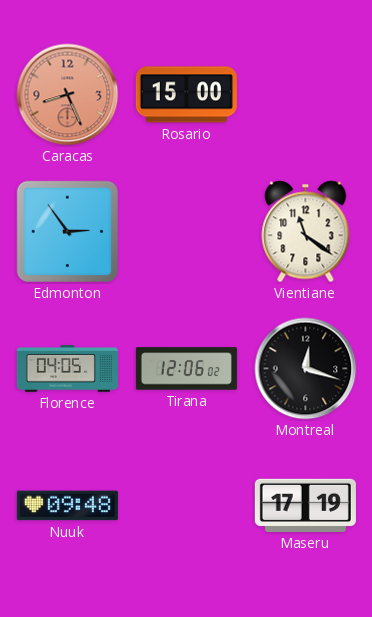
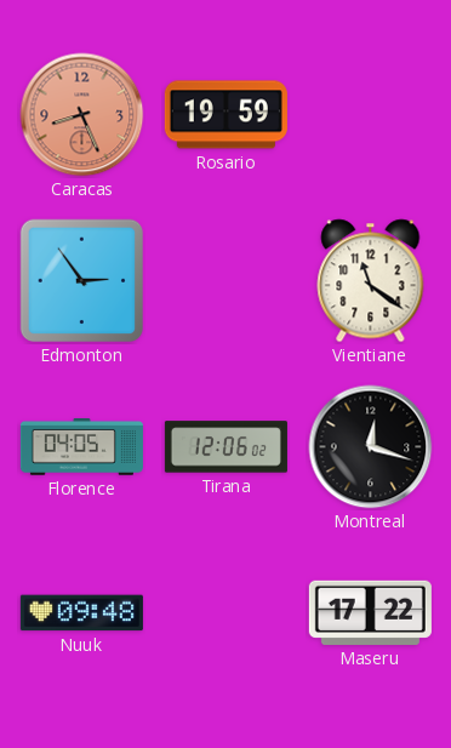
Rosario: 15:00 -> 19:59
Maseru: 17:19 -> 17:22
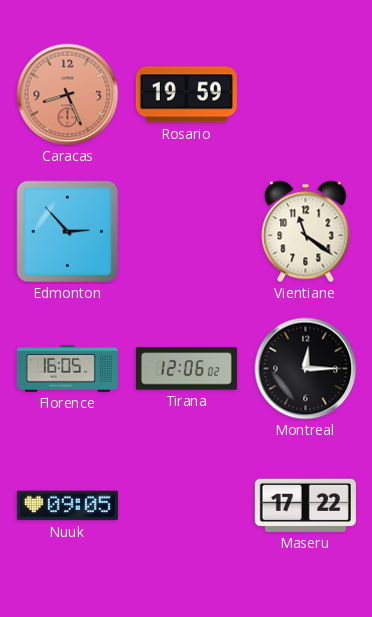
Edmonton: 2:54 -> 2:53
Florence: 04:05 -> 16:05
Montreal: 12:18 -> 12:15
Nuuk: 09:48 -> 09:05
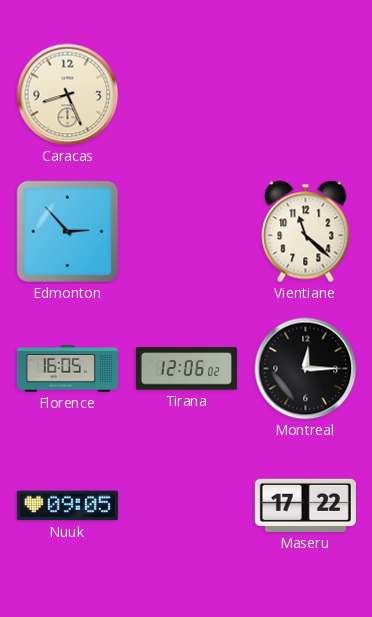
Caracas dial: salmon -> cream
Rosario: 19:59 -> none
Vientiane: 11:21 -> 11:22
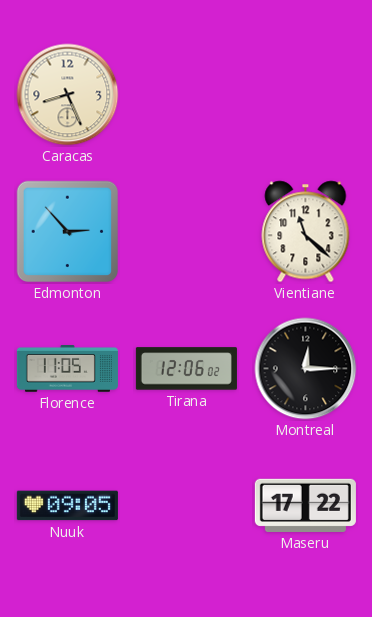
Florence: 16:05 -> 11:05
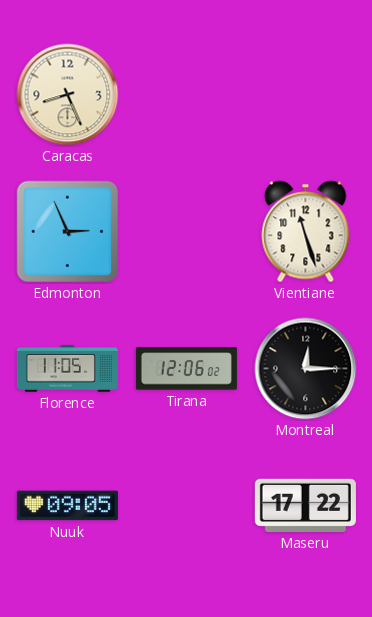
Edmonton: 2:53 -> 2:56
Vientiane: 11:22 -> 11:27
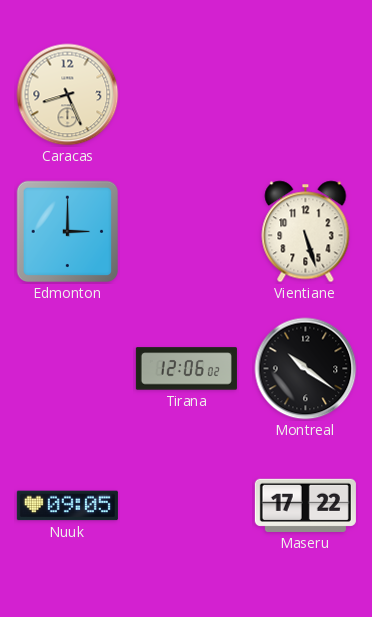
Edmonton: 2:56 -> 3:00
Vientiane: 11:27 -> 5:27
Florence: 11:05 -> none
Montreal: 12:15 -> 10:21
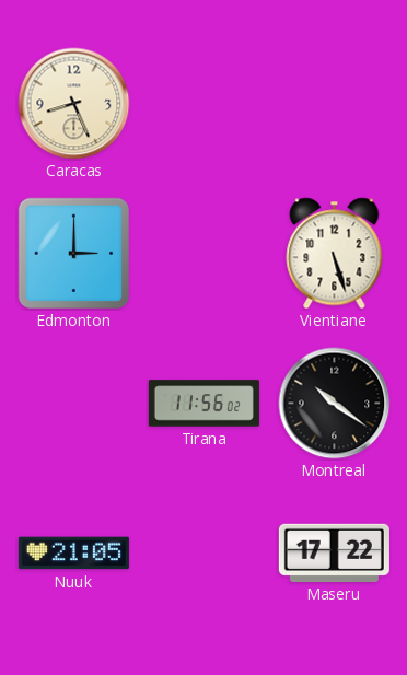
Tirana: 12:06 -> 11:56
Nuuk: 09:05 -> 21:05
